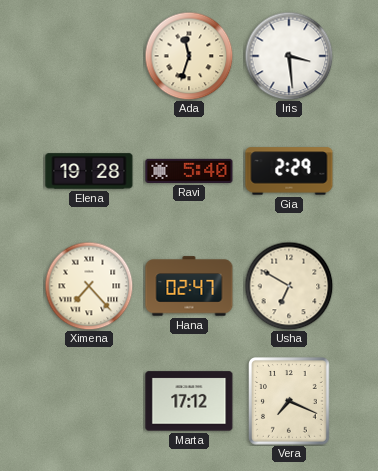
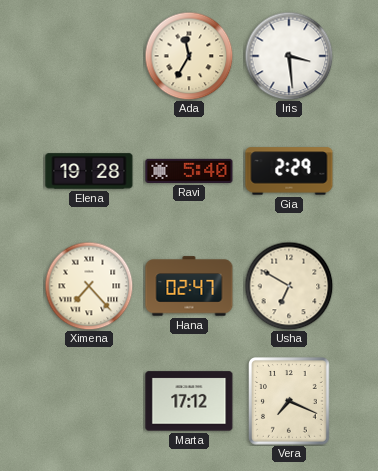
Ada: 11:33 -> 11:35
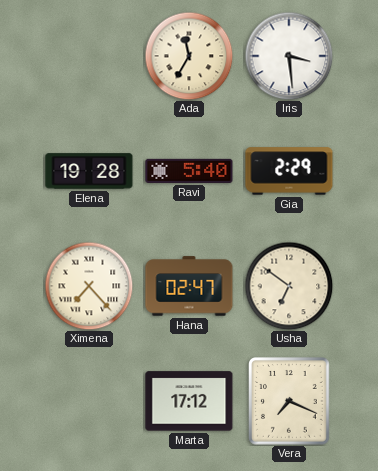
Usha: 6:50 -> 6:51
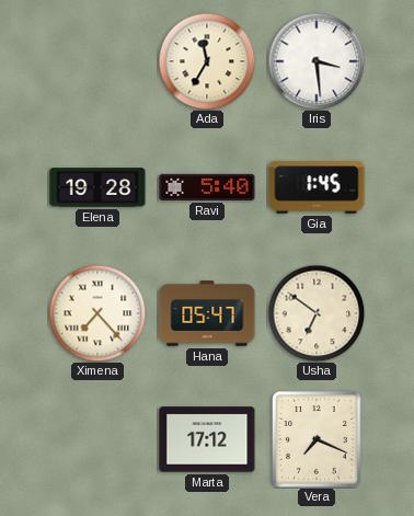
Gia: 2:29 -> 1:45
Hana: 02:47 -> 05:47
